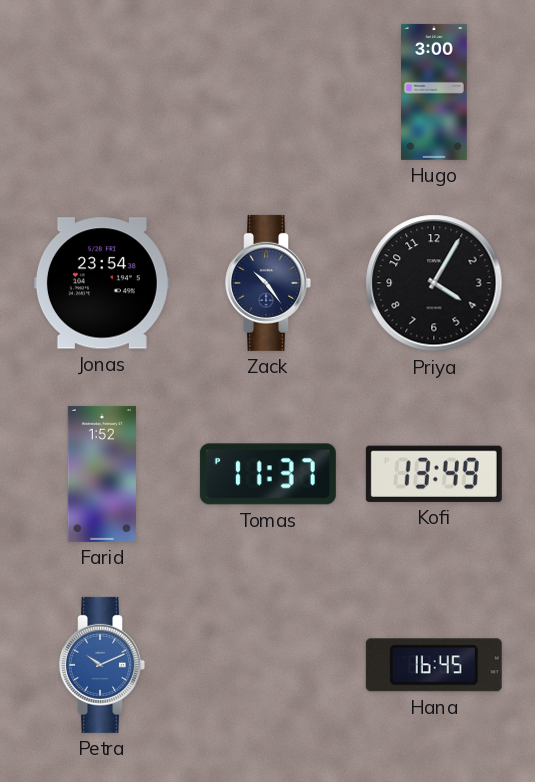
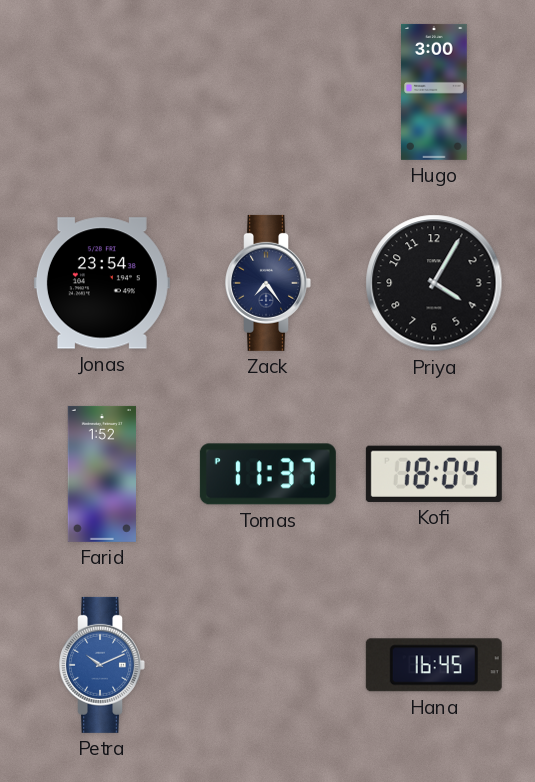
Zack: 10:24 -> 7:24
Kofi: 13:49 -> 18:04
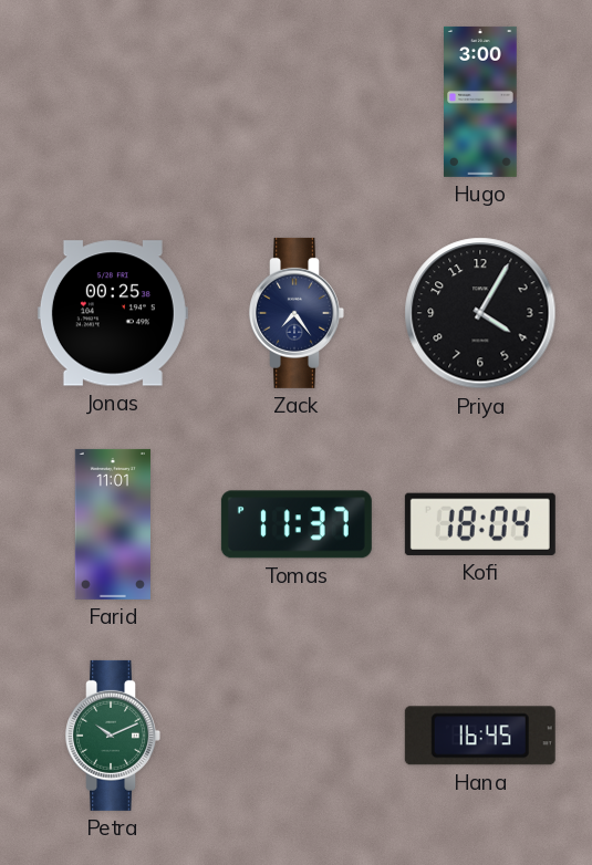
Jonas: 23:54 -> 00:25
Farid: 1:52 -> 11:01
Petra dial: blue -> green
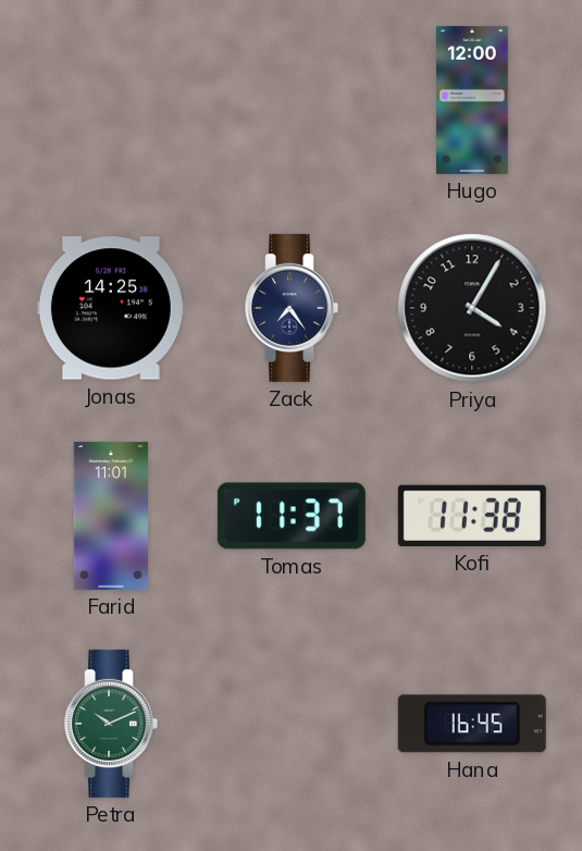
Hugo: 3:00 -> 12:00
Jonas: 00:25 -> 14:25
Kofi: 18:04 -> 11:38
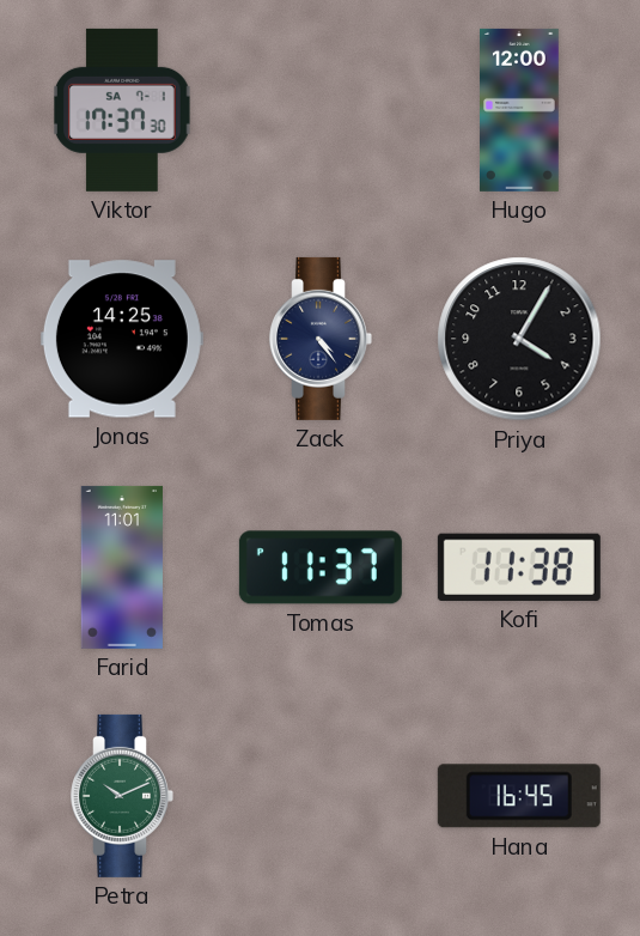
Viktor: none -> 17:37
Zack: 7:24 -> 4:24
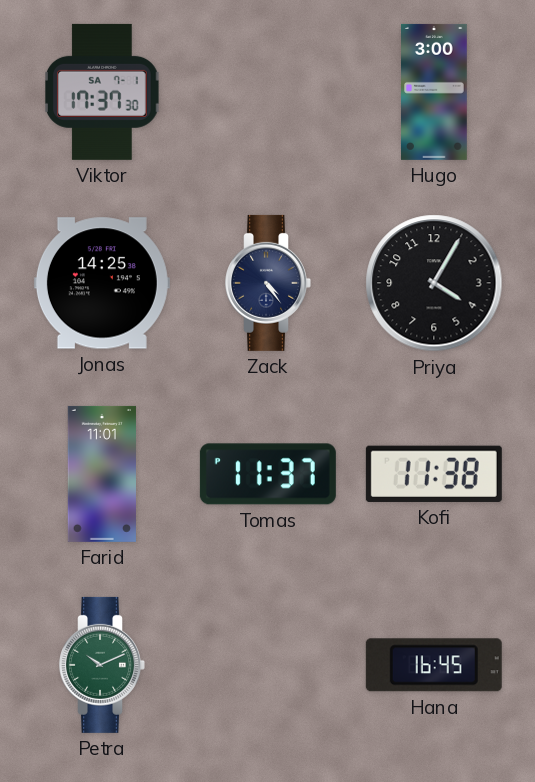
Hugo: 12:00 -> 3:00
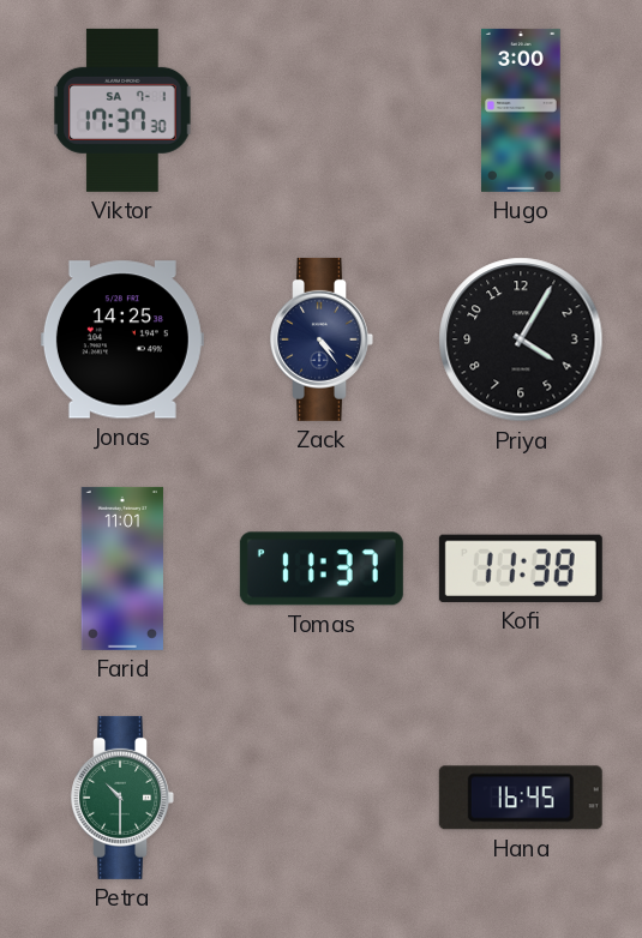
Petra: 10:11 -> 10:30
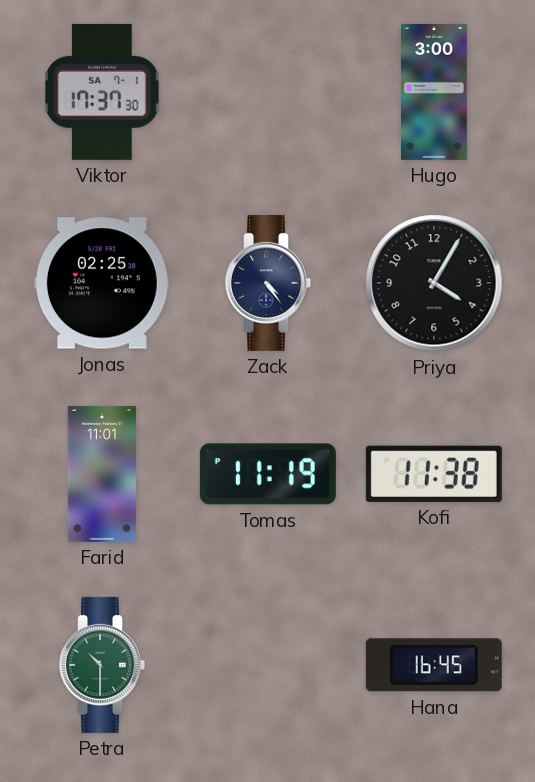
Jonas: 14:25 -> 02:25
Tomas: 11:37 -> 11:19
